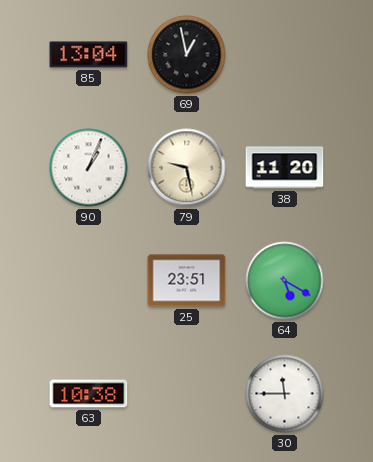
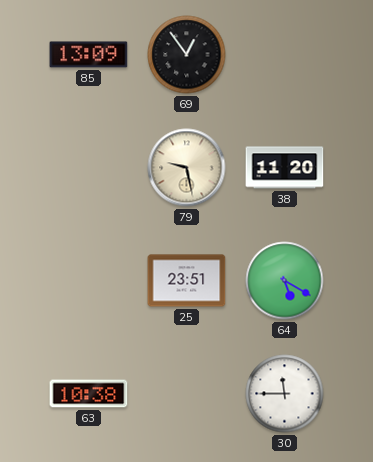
85: 13:04 -> 13:09
69: 12:58 -> 12:54
90: 1:04 -> none
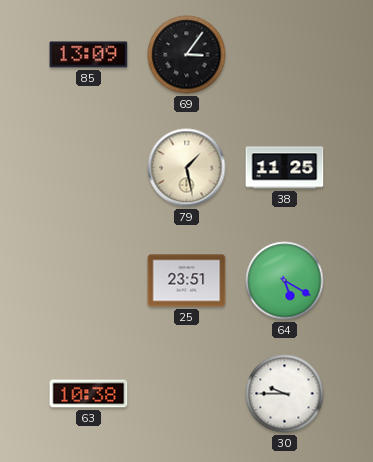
69: 12:54 -> 3:06
79: 9:28 -> 1:28
38: 11:20 -> 11:25
30: 11:45 -> 9:45
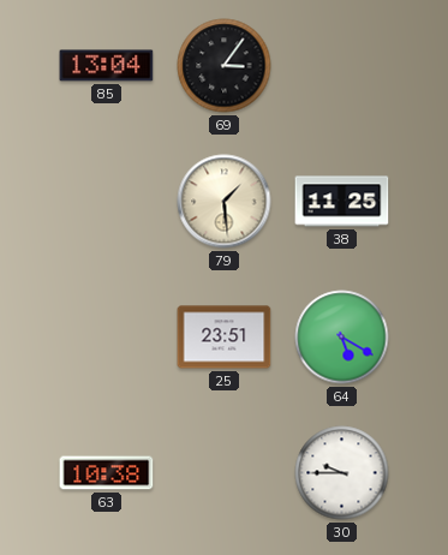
85: 13:09 -> 13:04
79: 1:28 -> 1:29
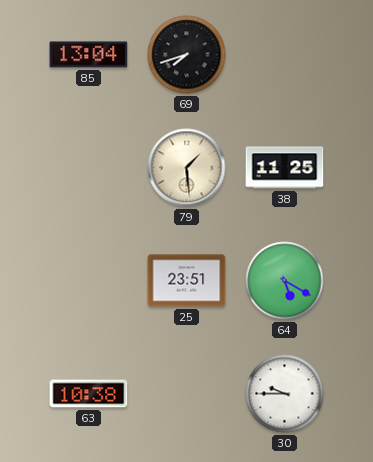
69: 3:06 -> 7:42
